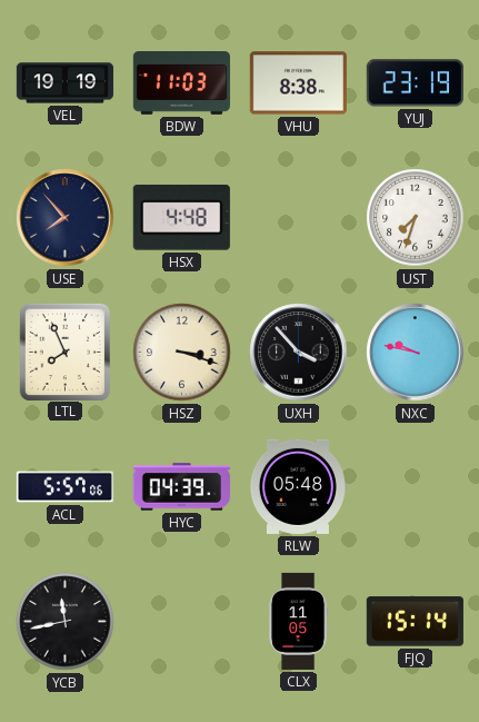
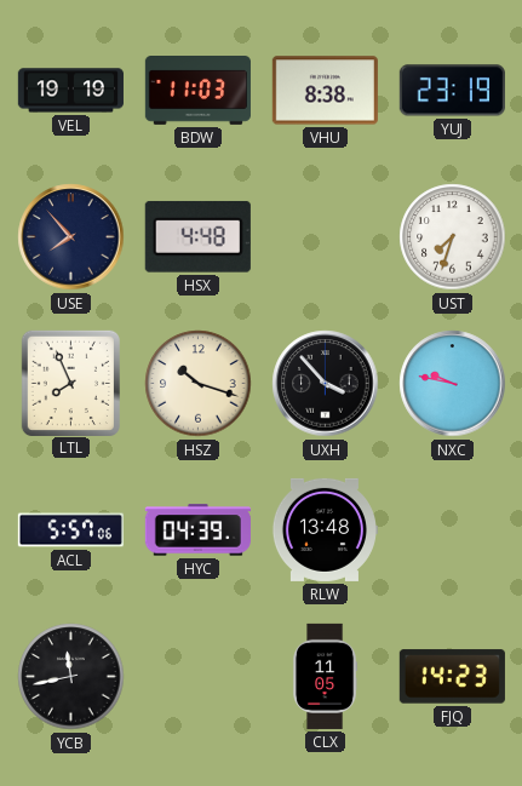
HSZ: 3:18 -> 10:18
RLW: 05:48 -> 13:48
FJQ: 15:14 -> 14:23
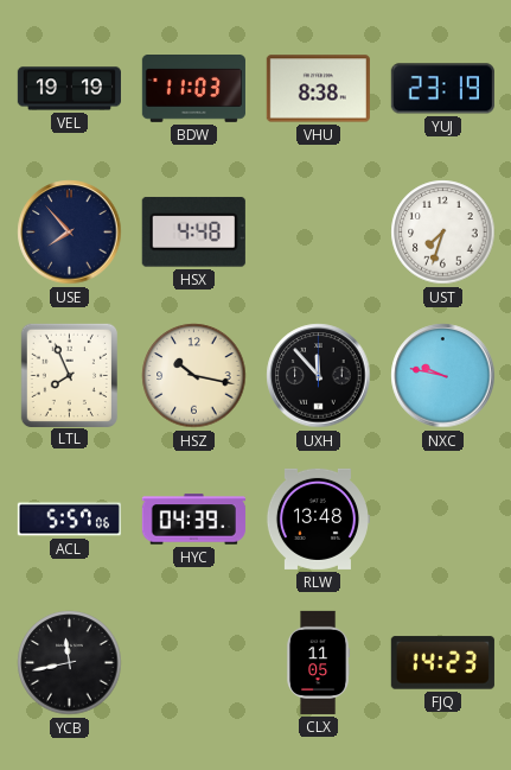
HSZ: 10:18 -> 10:17
UXH: 3:53 -> 11:53
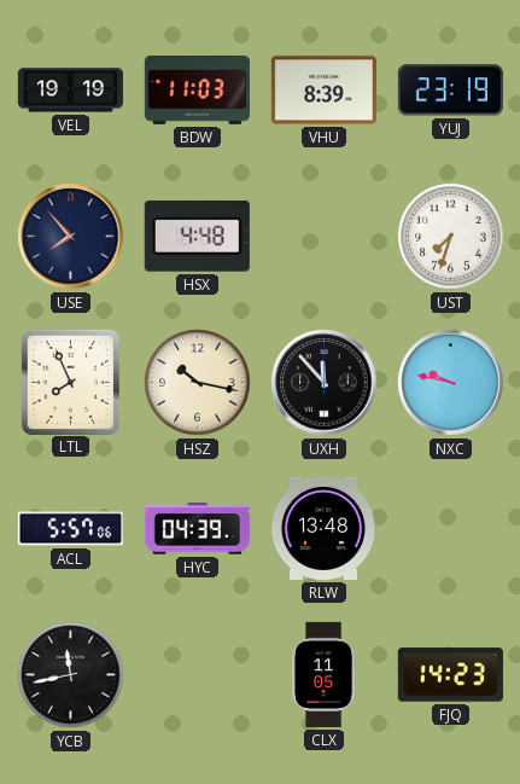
VHU: 8:38 -> 8:39
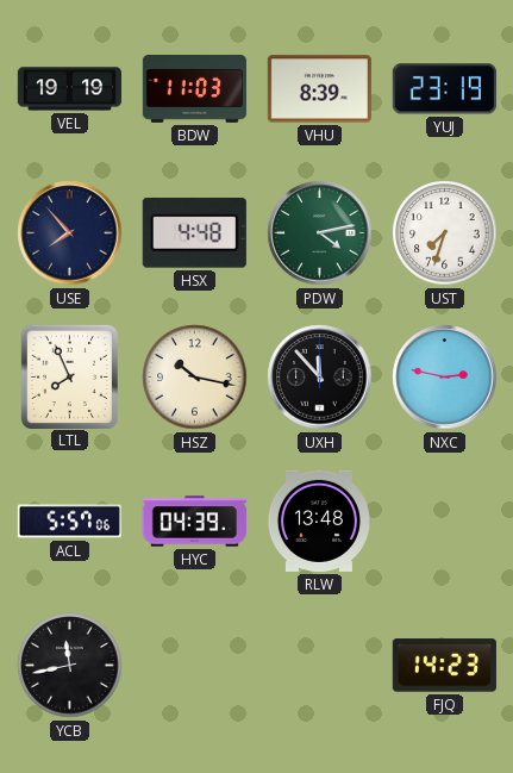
PDW: none -> 4:13
NXC: 9:47 -> 2:47
CLX: 11:05 -> none
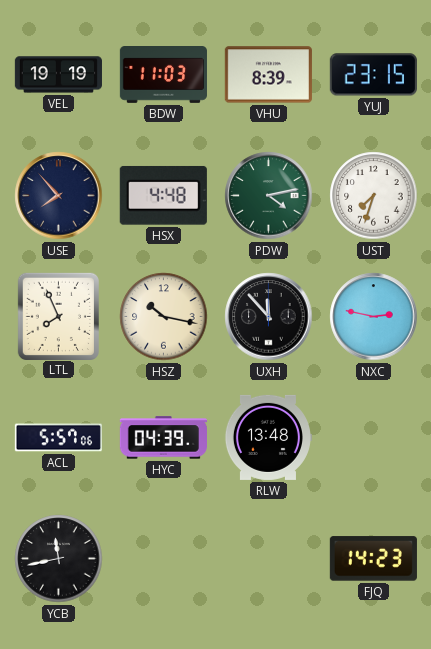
YUJ: 23:19 -> 23:15
